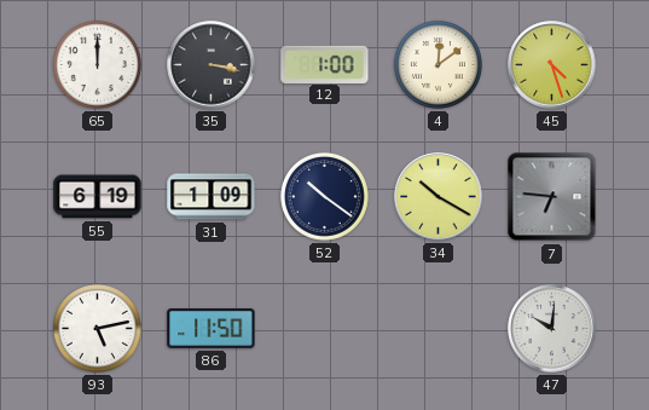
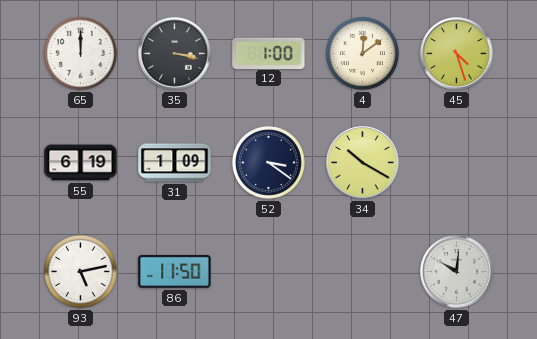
52: 10:21 -> 3:21
7: 6:46 -> none
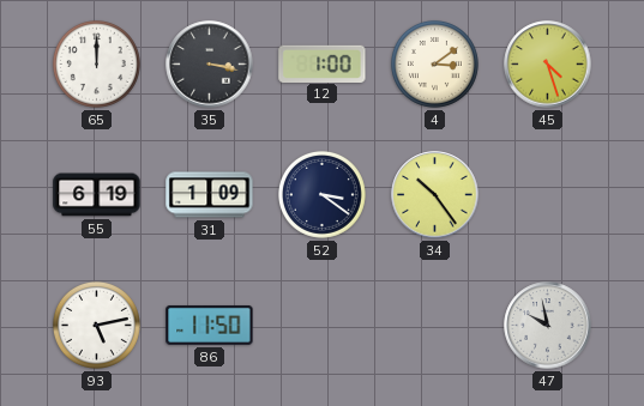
4: 12:09 -> 3:09
34: 10:20 -> 10:24
47: 10:01 -> 9:58
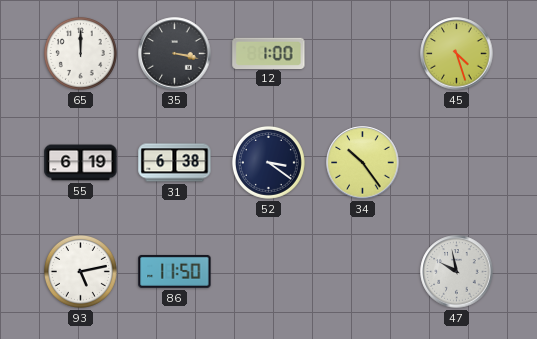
4: 3:09 -> none
31: 1:09 -> 6:38
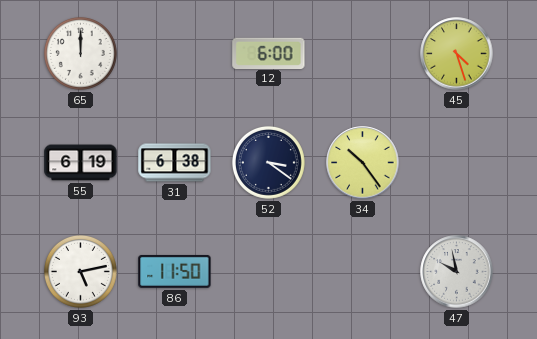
35: 3:17 -> none
12: 1:00 -> 6:00
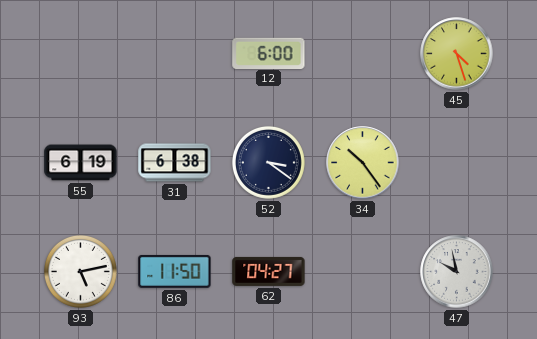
65: 12:00 -> none
62: none -> 04:27
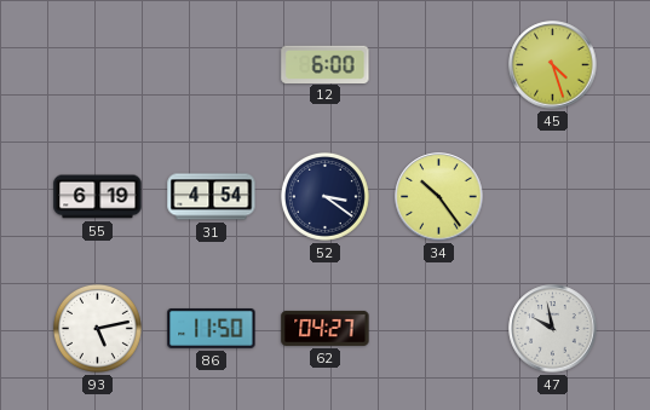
31: 6:38 -> 4:54
